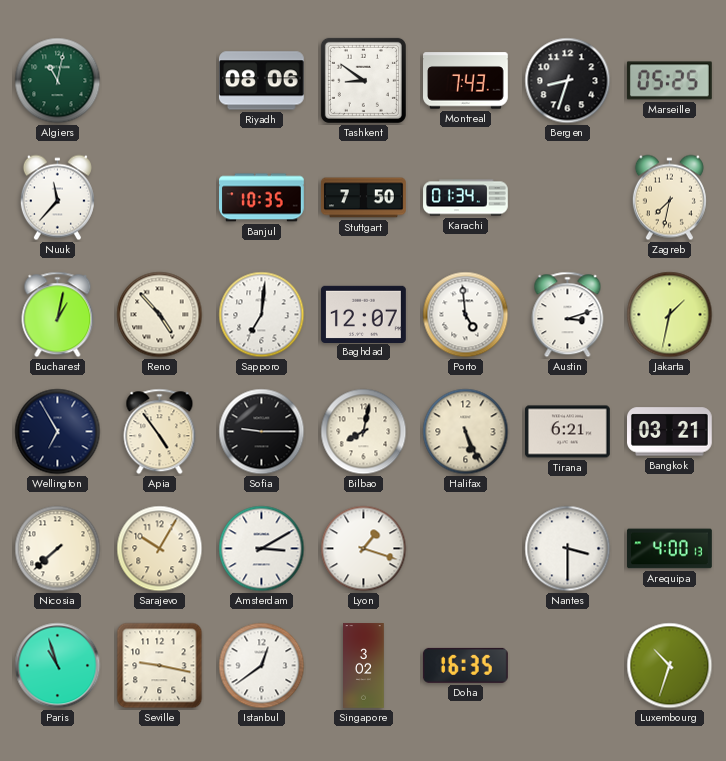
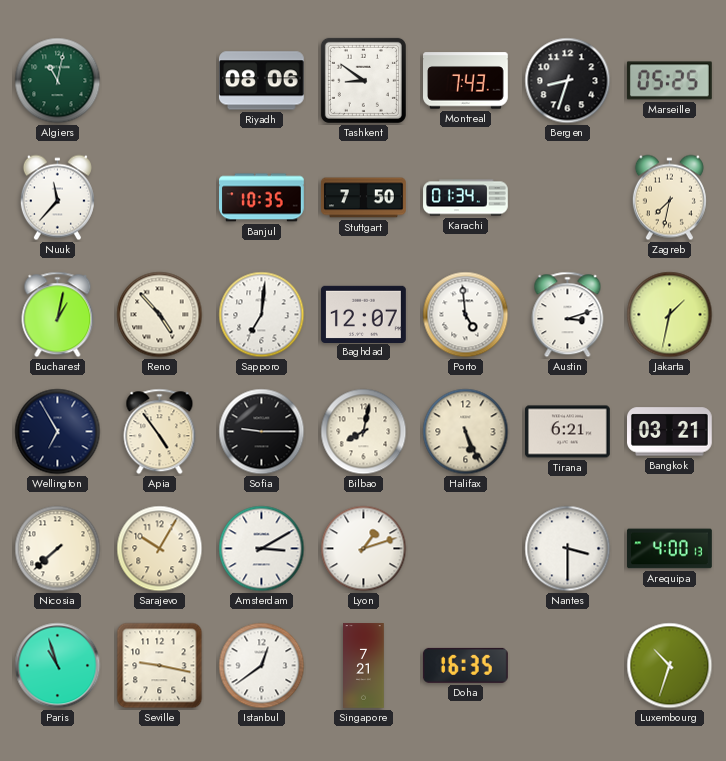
Lyon: 1:18 -> 1:12
Singapore: 3:02 -> 7:21
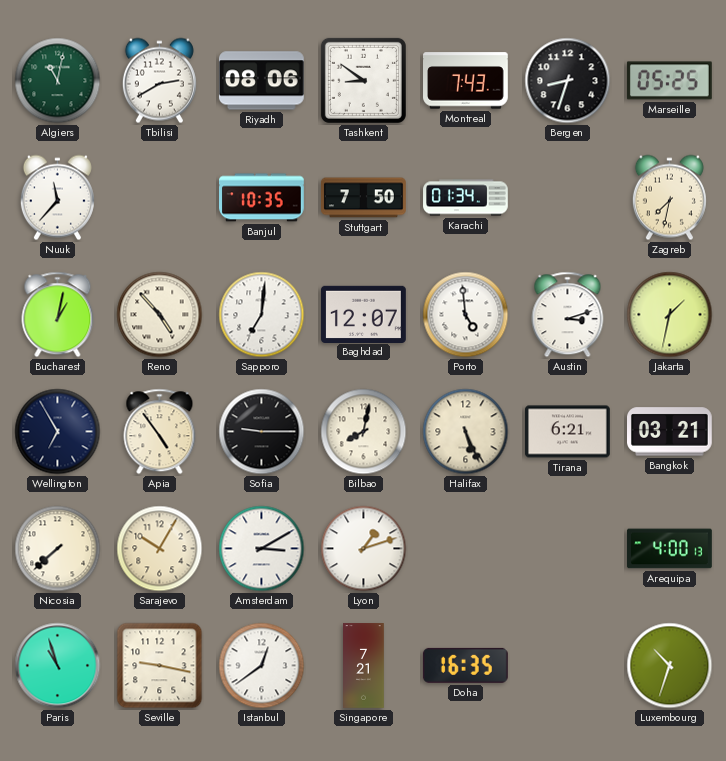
Tbilisi: none -> 2:40
Nantes: 3:30 -> none
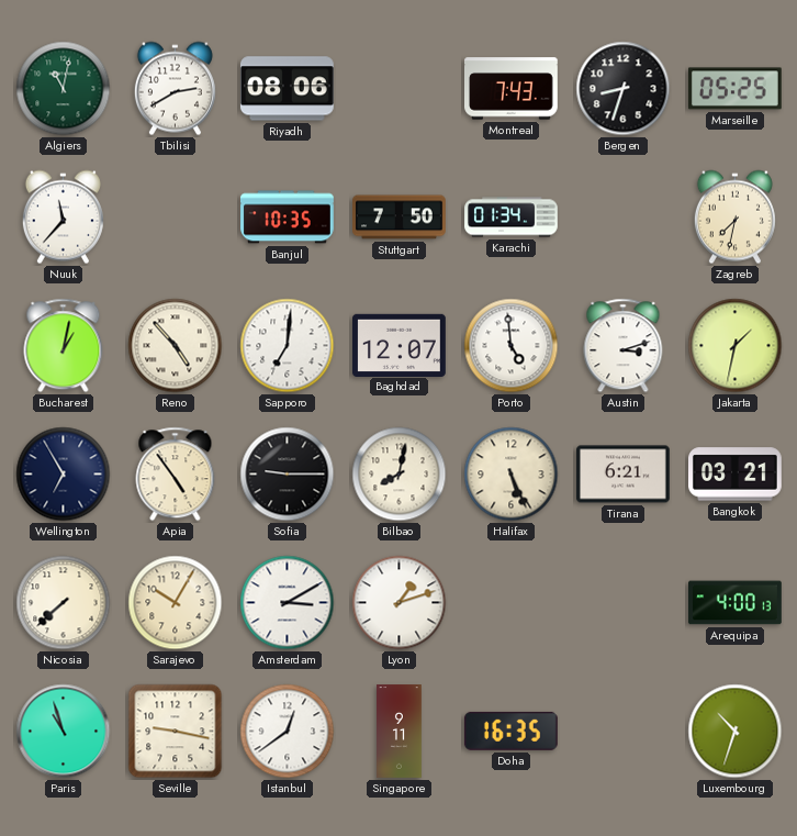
Tashkent: 8:51 -> none
Singapore: 7:21 -> 9:11
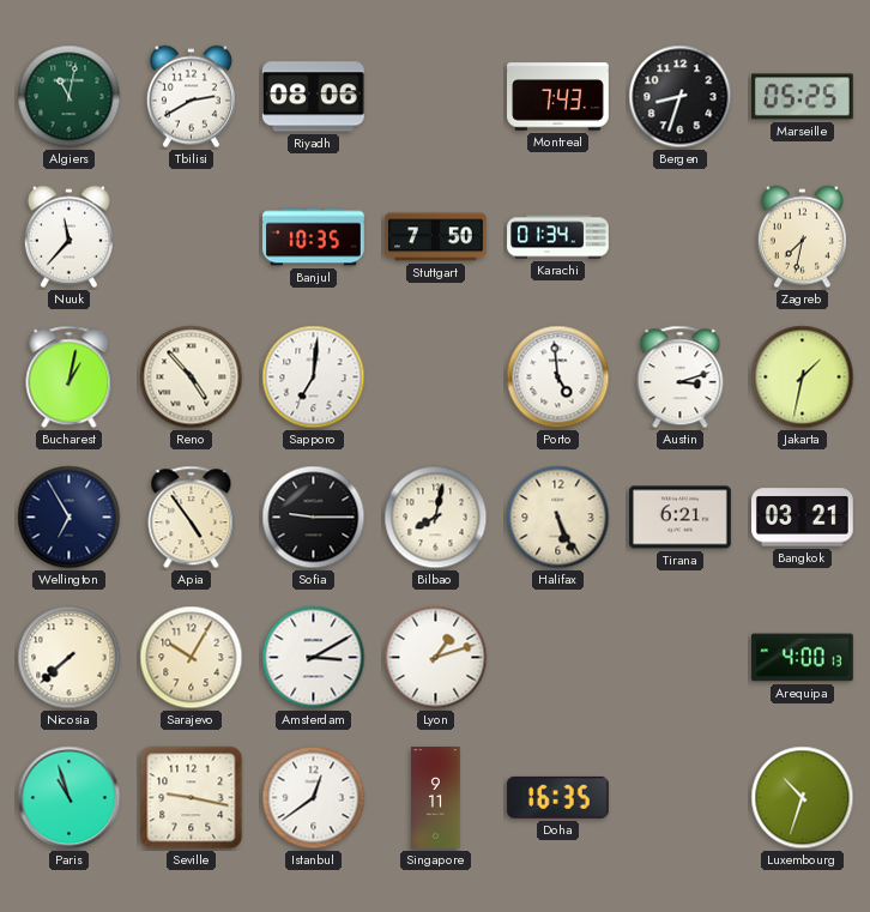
Baghdad: 12:07 -> none
